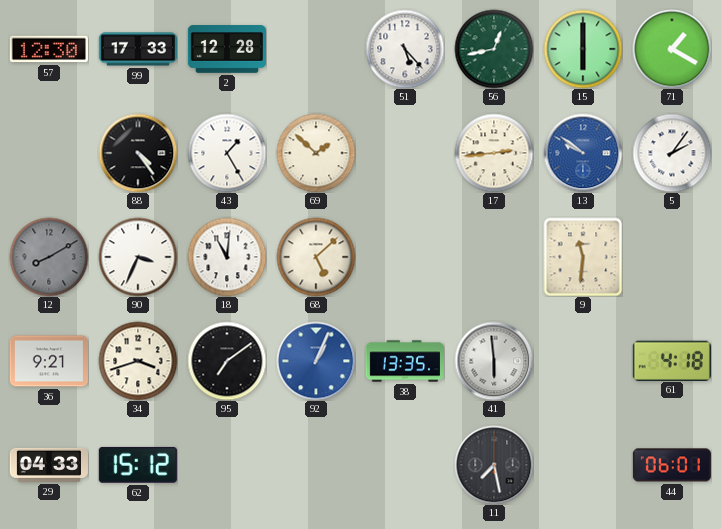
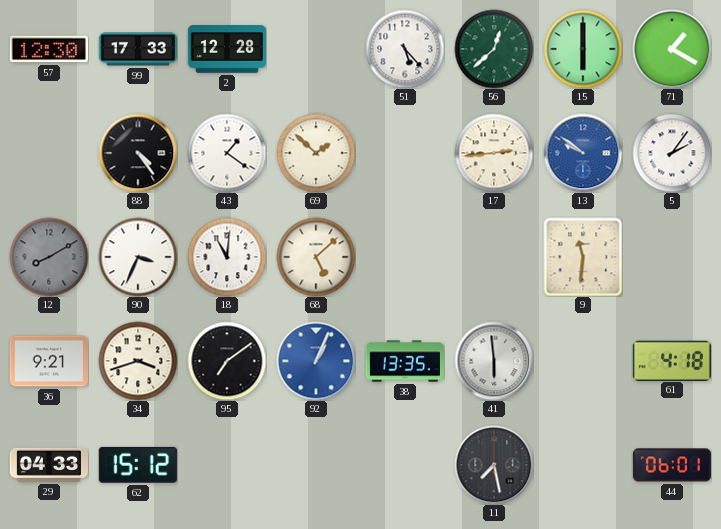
56: 12:43 -> 12:38
43: 1:25 -> 1:21
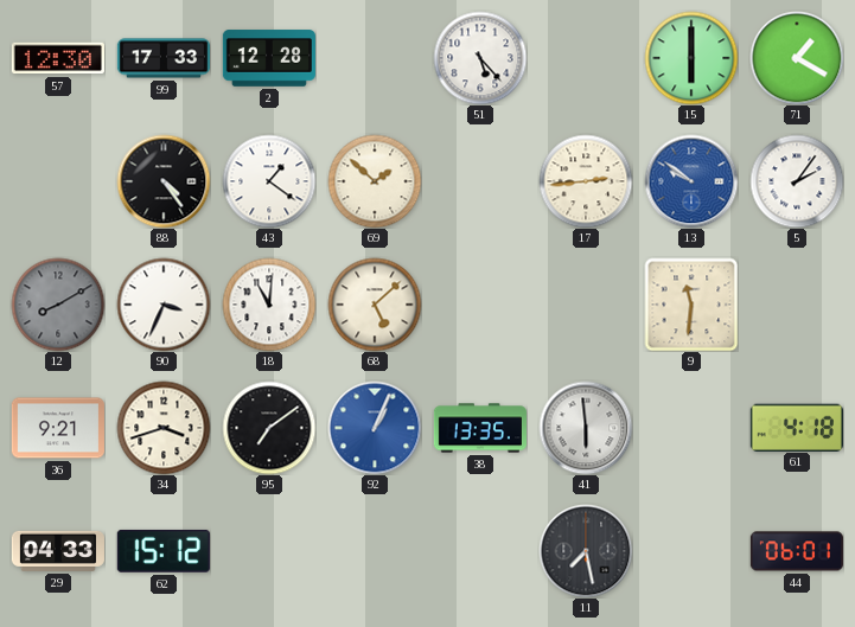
56: 12:38 -> none
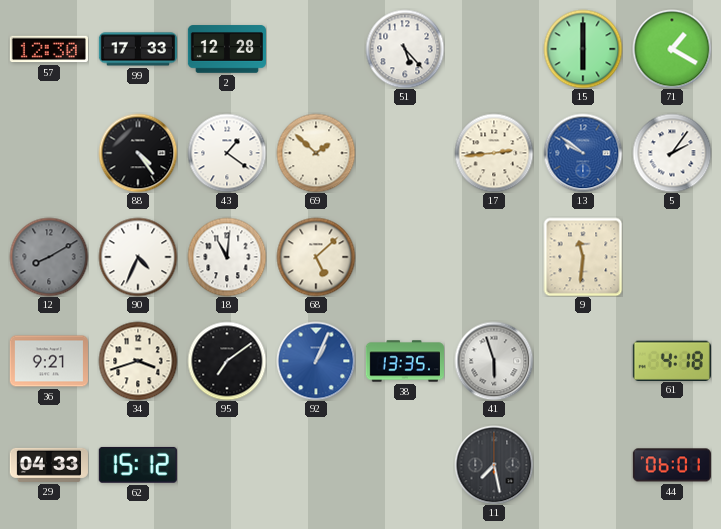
90: 3:34 -> 4:34
41: 5:59 -> 5:57
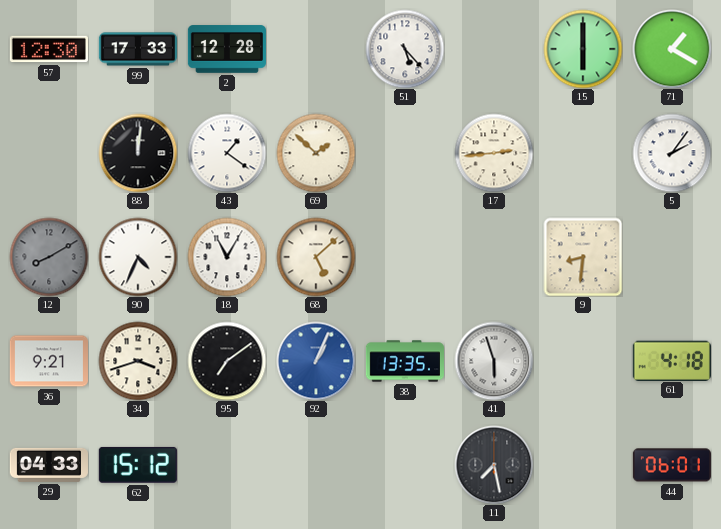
88: 4:24 -> 12:01
13: 9:51 -> none
18: 11:01 -> 11:05
9: 11:31 -> 8:31
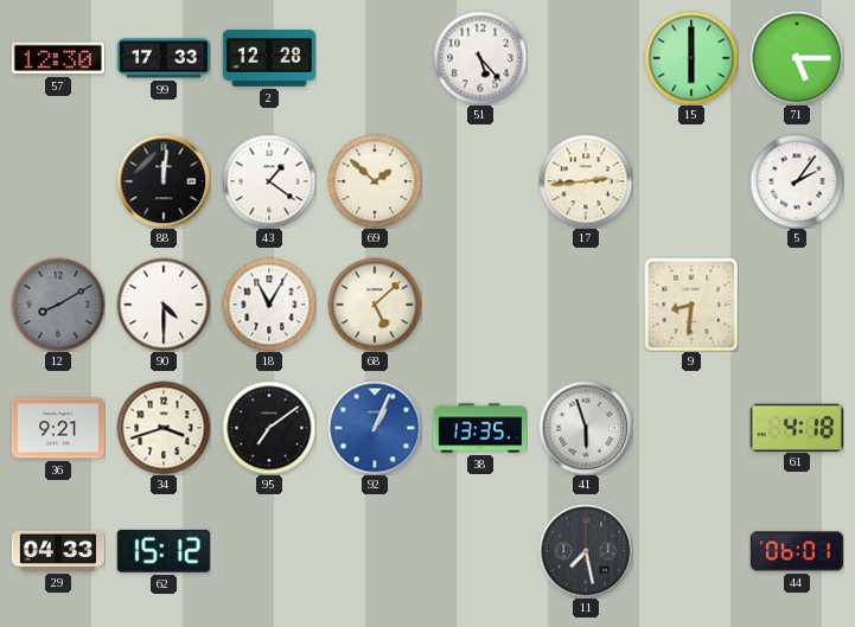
71: 1:20 -> 5:15
90: 4:34 -> 4:30
